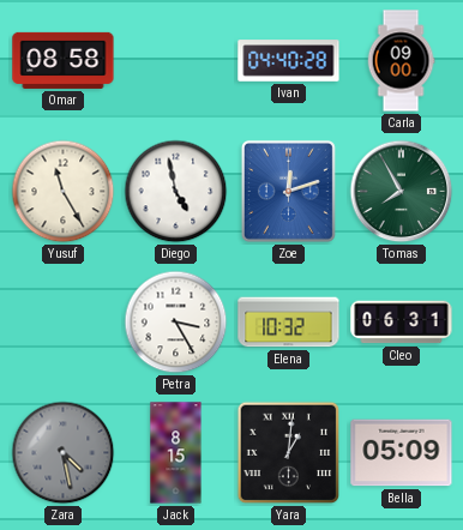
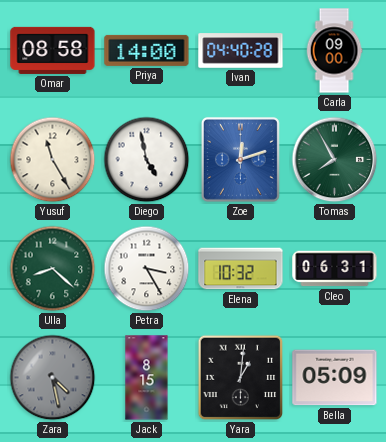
Priya: none -> 14:00
Ulla: none -> 8:22
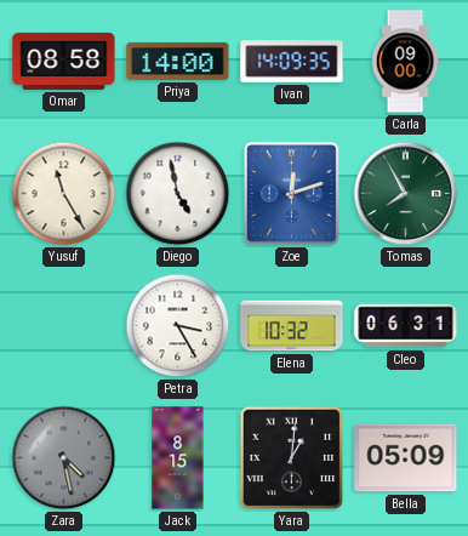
Ivan: 04:40 -> 14:09
Ulla: 8:22 -> none
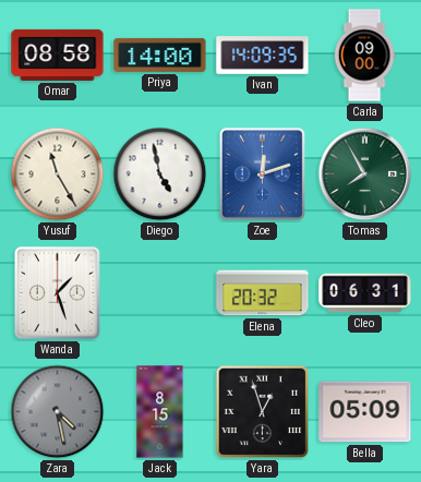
Wanda: none -> 1:27
Petra: 3:25 -> none
Elena: 10:32 -> 20:32
Yara: 1:01 -> 12:57
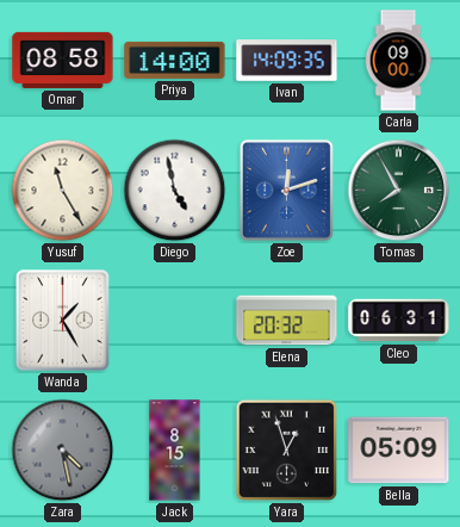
Wanda: 1:27 -> 1:25
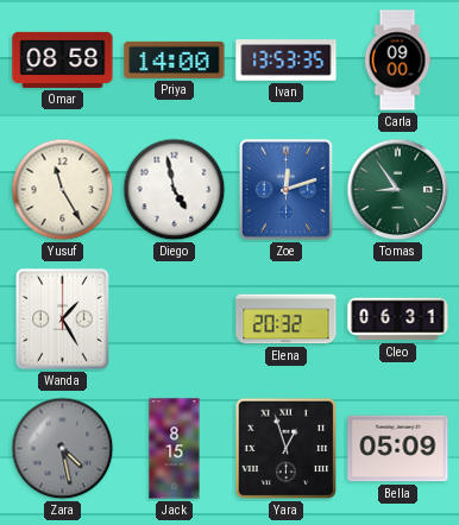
Ivan: 14:09 -> 13:53
Tomas: 7:55 -> 8:54
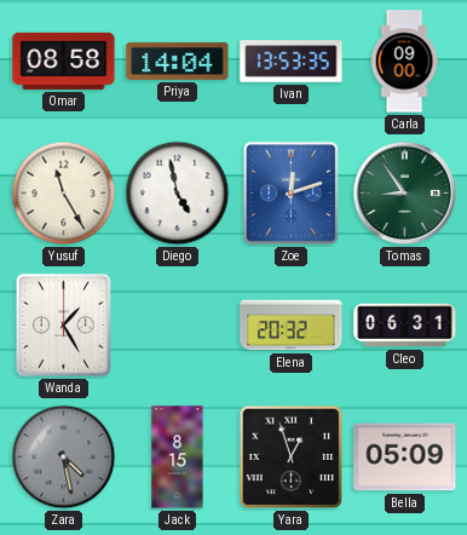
Priya: 14:00 -> 14:04
